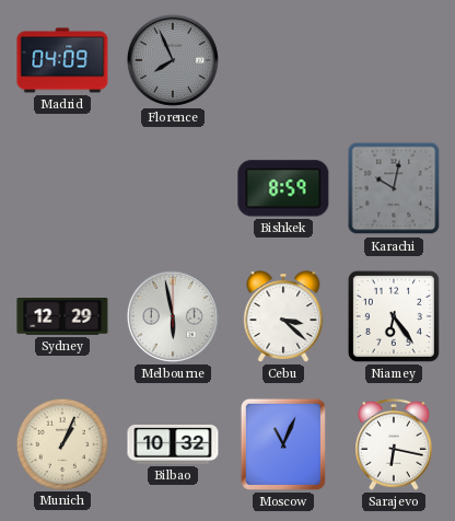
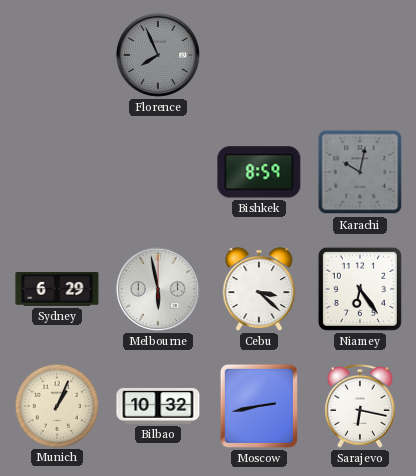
Madrid: 04:09 -> none
Sydney: 12:29 -> 6:29
Moscow: 11:04 -> 2:43
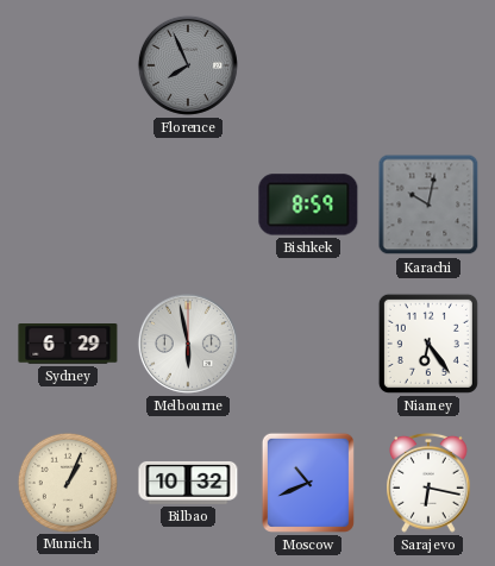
Cebu: 3:22 -> none
Moscow: 2:43 -> 10:41
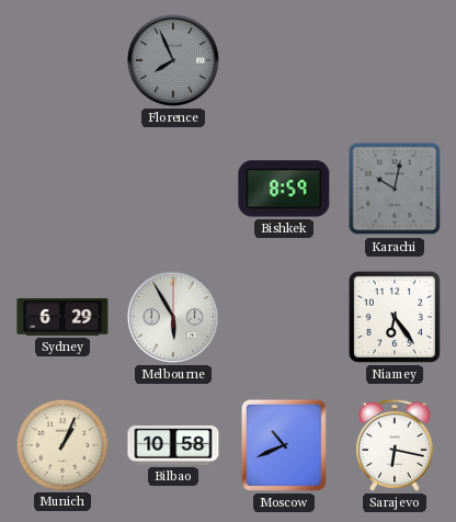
Melbourne: 5:58 -> 5:55
Bilbao: 10:32 -> 10:58
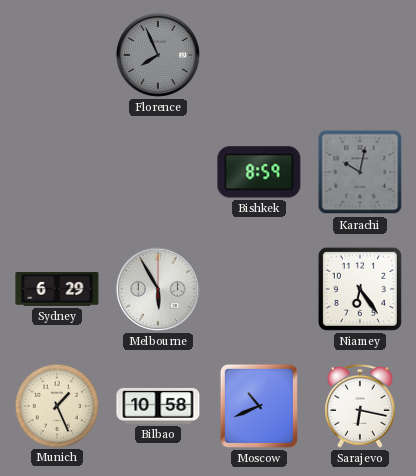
Munich: 1:04 -> 1:26
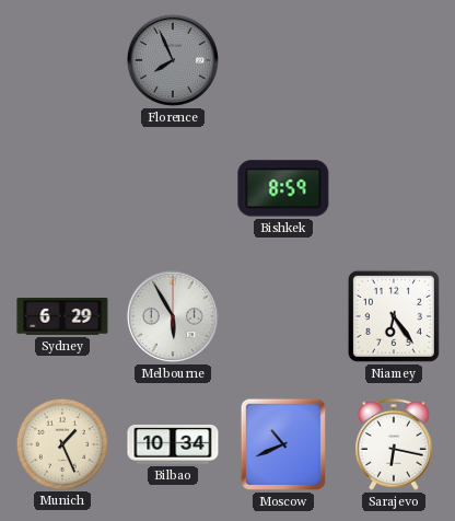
Karachi: 10:02 -> none
Bilbao: 10:58 -> 10:34
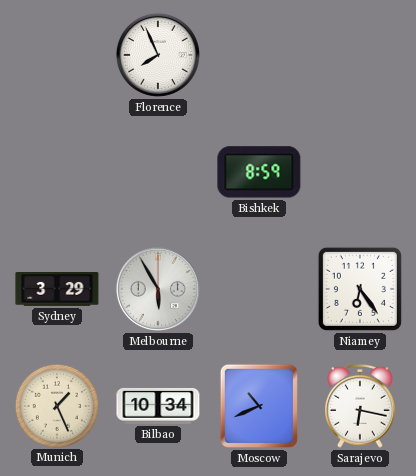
Florence dial: grey -> white
Sydney: 6:29 -> 3:29
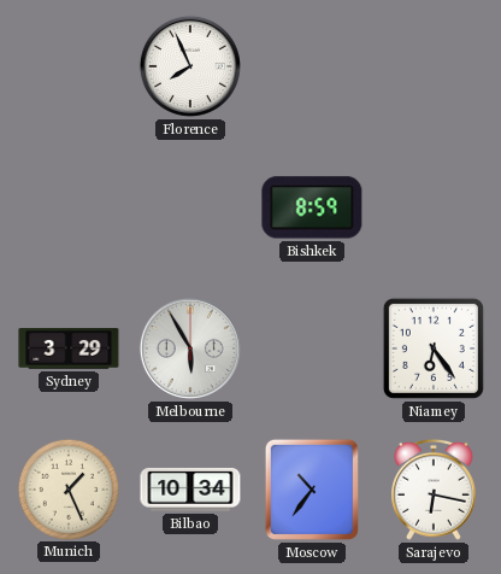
Moscow: 10:41 -> 10:36
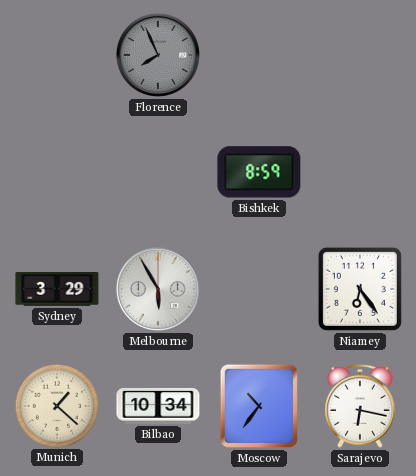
Florence dial: white -> grey
Munich: 1:26 -> 1:22
